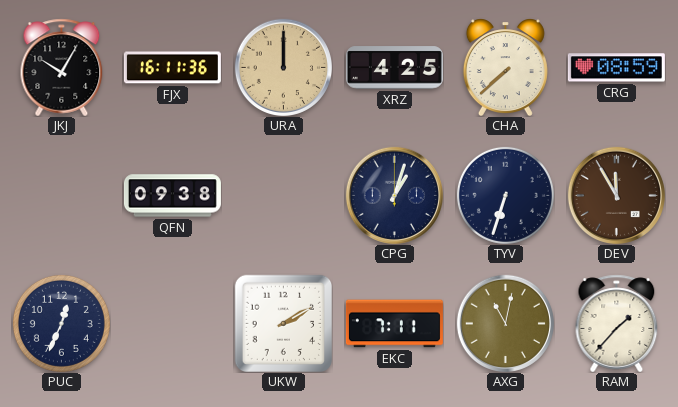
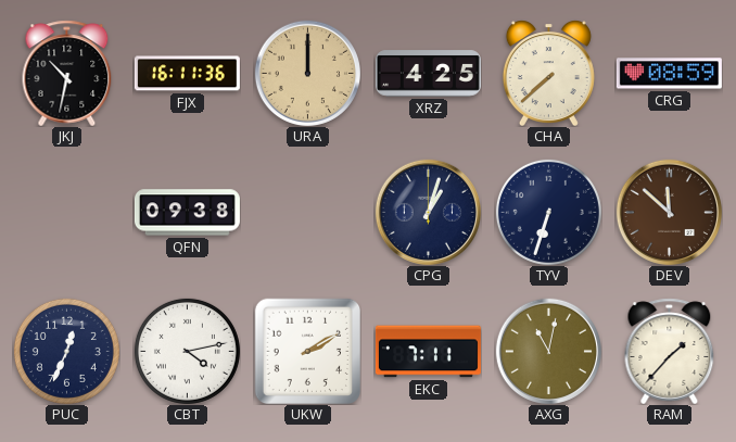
JKJ: 10:05 -> 10:32
DEV: 11:55 -> 11:52
CBT: none -> 4:13
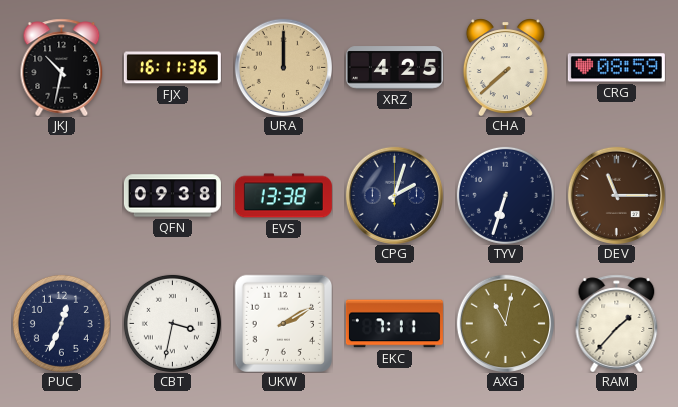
EVS: none -> 13:38
CPG: 1:03 -> 2:03
DEV: 11:52 -> 11:15
CBT: 4:13 -> 3:32
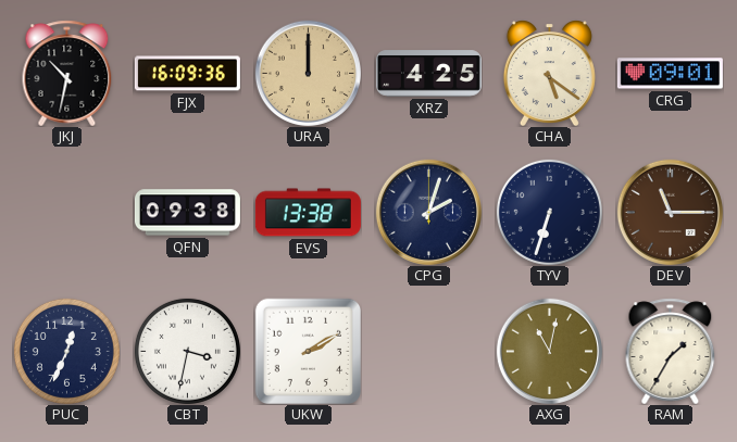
FJX: 16:11 -> 16:09
CHA: 7:38 -> 5:21
CRG: 08:59 -> 09:01
EKC: 7:11 -> none
RAM: 1:37 -> 1:35
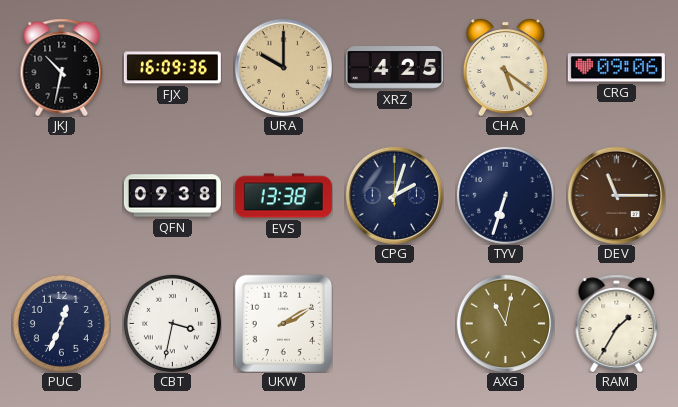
URA: 12:00 -> 10:00
CRG: 09:01 -> 09:06
